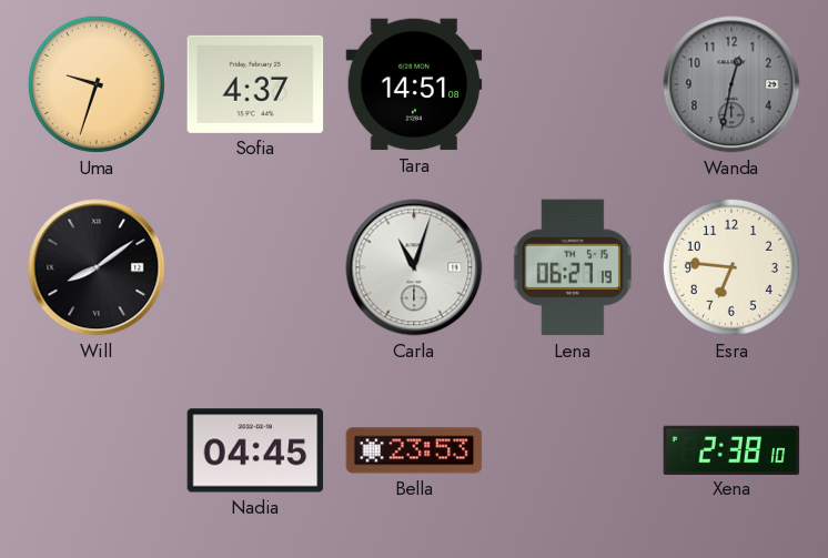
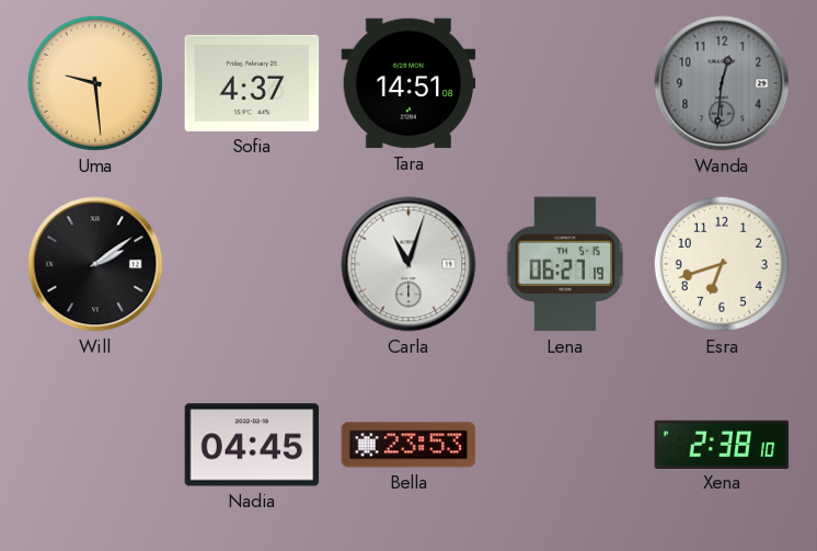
Uma: 9:33 -> 9:29
Wanda: 12:32 -> 12:31
Will: 8:09 -> 2:09
Esra: 6:46 -> 6:42
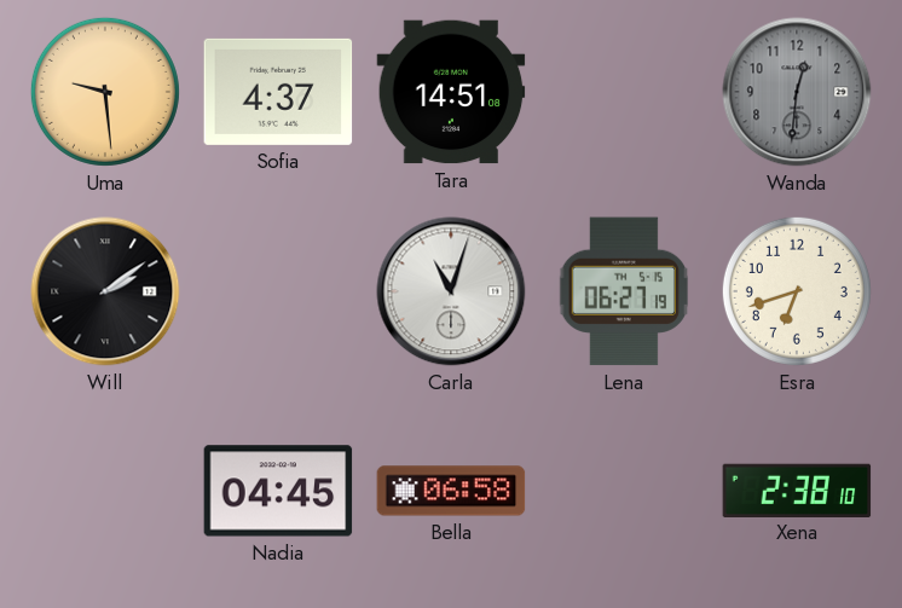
Bella: 23:53 -> 06:58
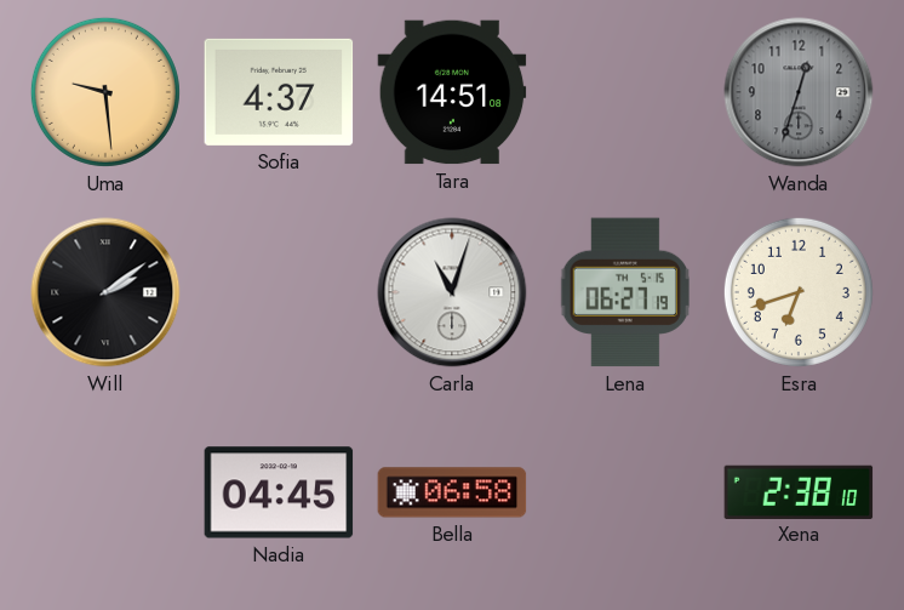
Wanda: 12:31 -> 12:33
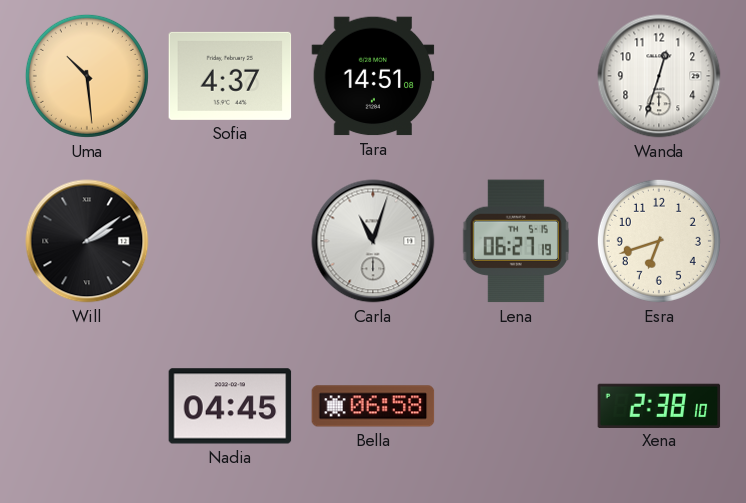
Uma: 9:29 -> 10:29
Wanda dial: grey -> white
